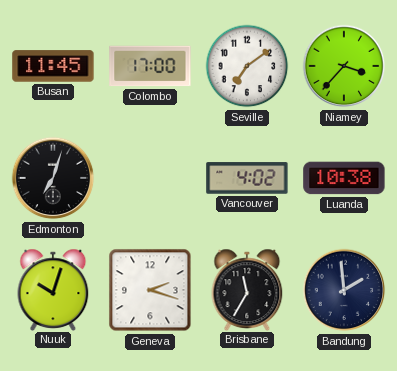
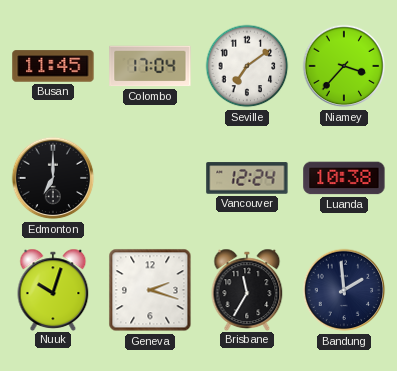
Colombo: 17:00 -> 17:04
Edmonton: 7:03 -> 7:00
Vancouver: 4:02 -> 12:24
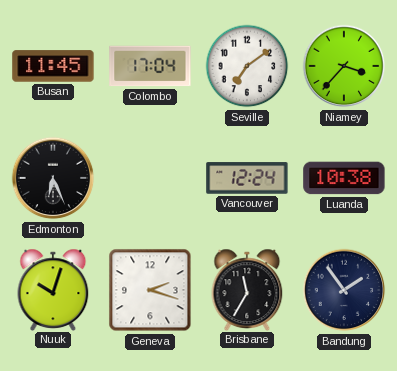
Edmonton: 7:00 -> 6:26
Bandung: 1:59 -> 1:54
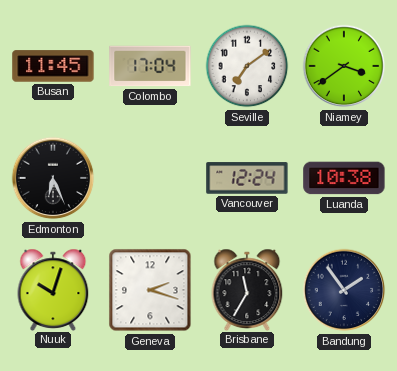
Niamey: 3:37 -> 3:39
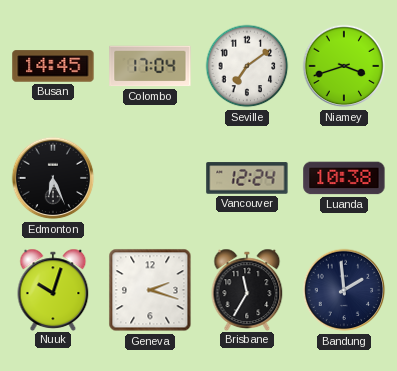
Busan: 11:45 -> 14:45
Niamey: 3:39 -> 3:42
Bandung: 1:54 -> 1:59
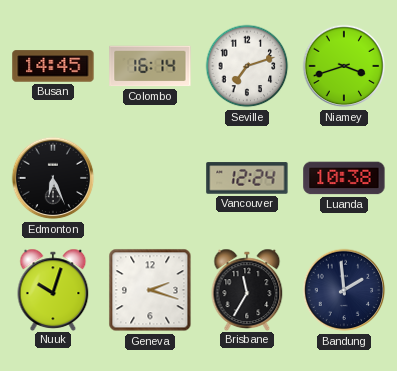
Colombo: 17:04 -> 16:14
Seville: 7:09 -> 7:12
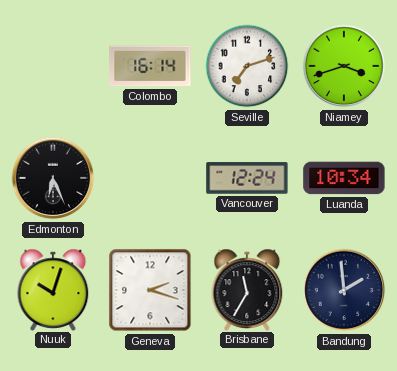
Busan: 14:45 -> none
Luanda: 10:38 -> 10:34
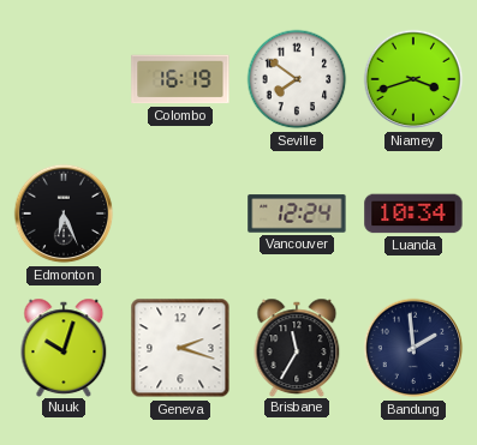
Colombo: 16:14 -> 16:19
Seville: 7:12 -> 7:51
